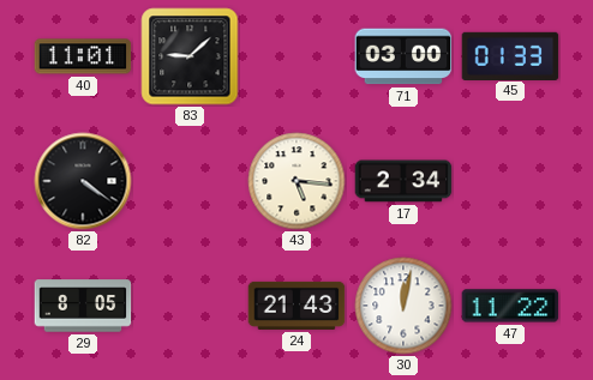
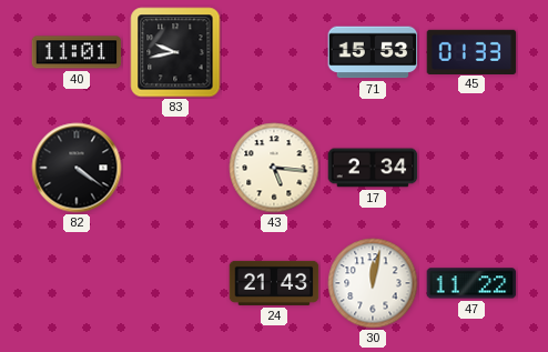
83: 9:08 -> 9:43
71: 03:00 -> 15:53
29: 8:05 -> none
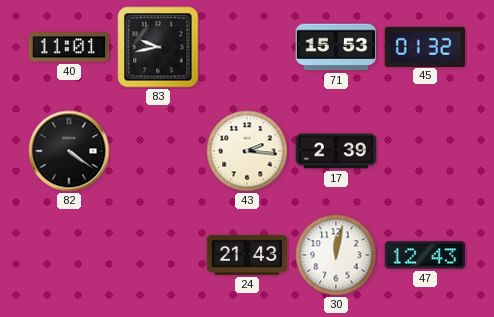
45: 01:33 -> 01:32
43: 5:16 -> 2:16
17: 2:34 -> 2:39
47: 11:22 -> 12:43
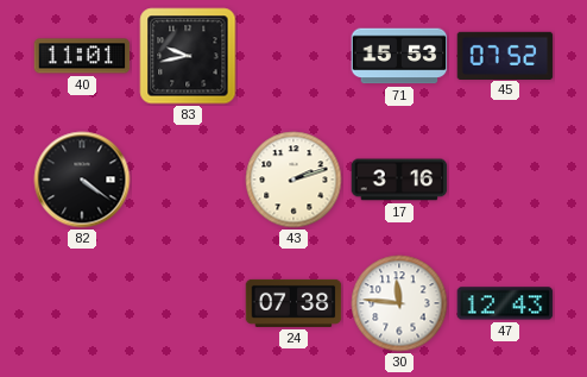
45: 01:32 -> 07:52
43: 2:16 -> 2:12
17: 2:39 -> 3:16
24: 21:43 -> 07:38
30: 12:02 -> 11:46
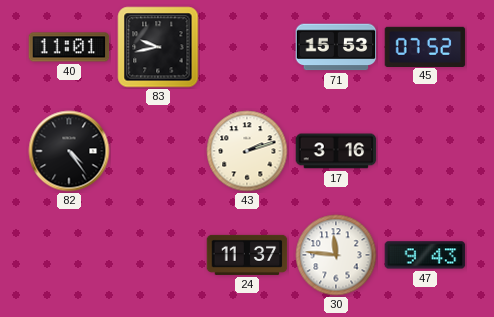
82: 4:21 -> 4:24
24: 07:38 -> 11:37
47: 12:43 -> 9:43
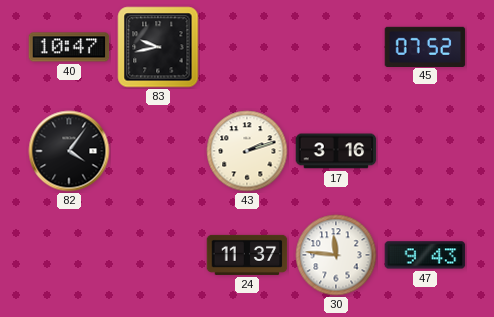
40: 11:01 -> 10:47
71: 15:53 -> none
82: 4:24 -> 4:06
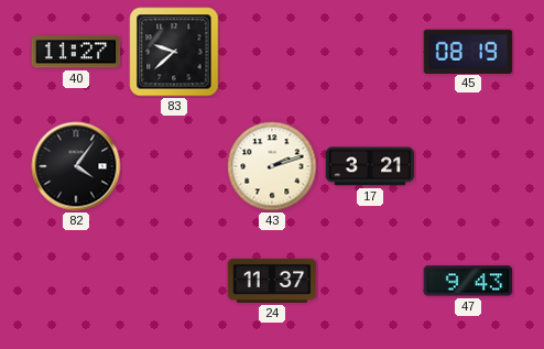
40: 10:47 -> 11:27
83: 9:43 -> 9:38
45: 07:52 -> 08:19
17: 3:16 -> 3:21
30: 11:46 -> none
